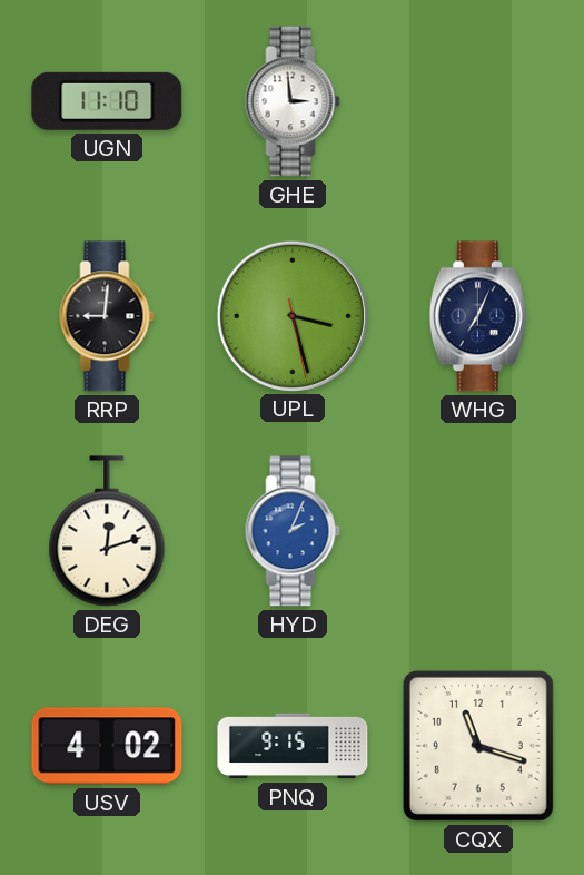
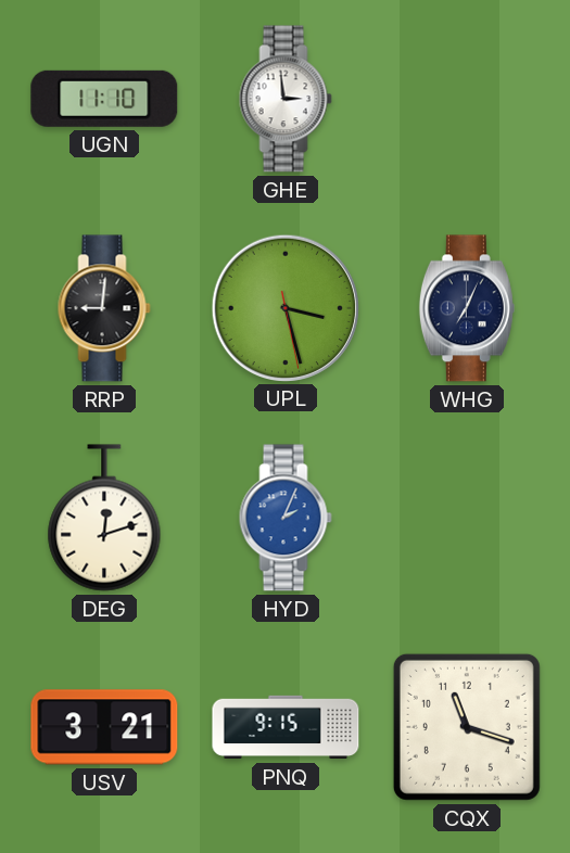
USV: 4:02 -> 3:21
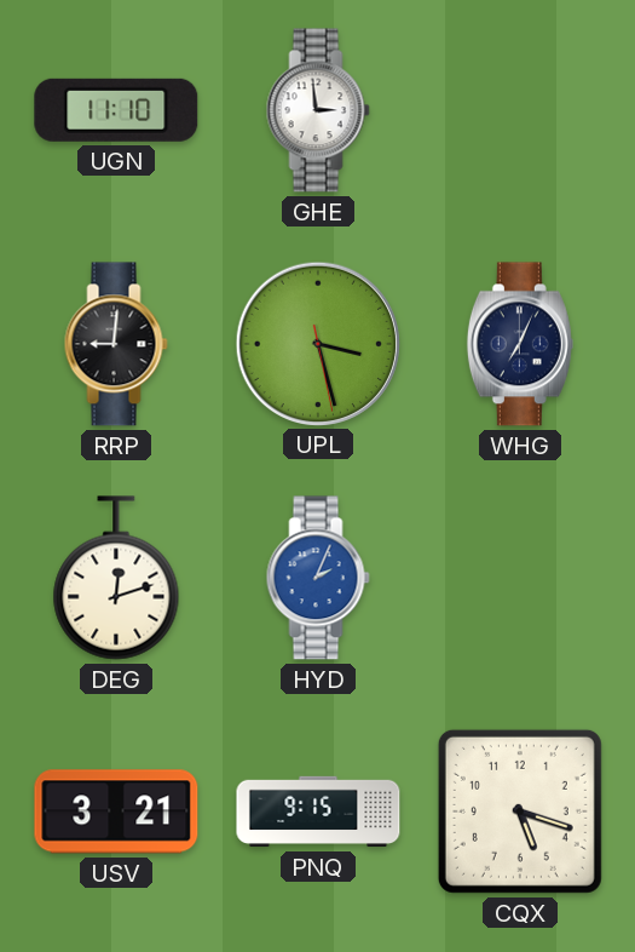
CQX: 11:18 -> 5:18
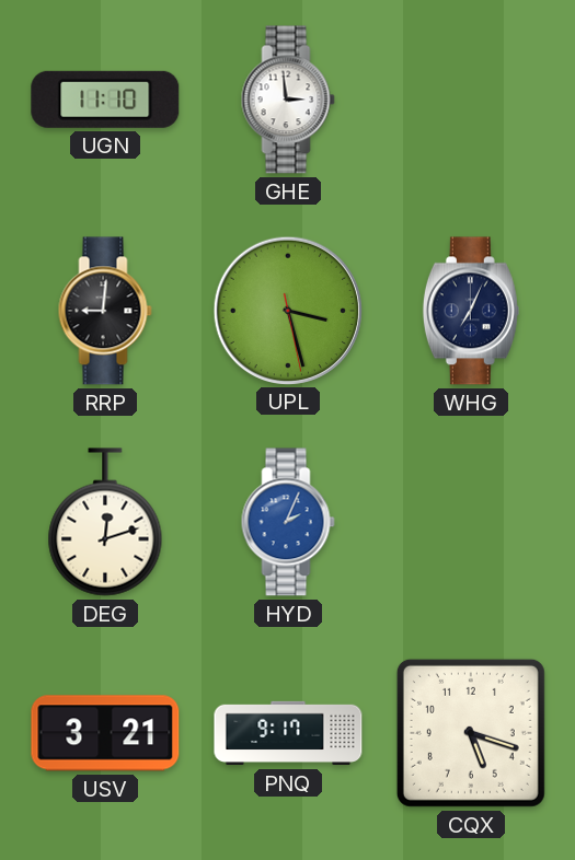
PNQ: 9:15 -> 9:17
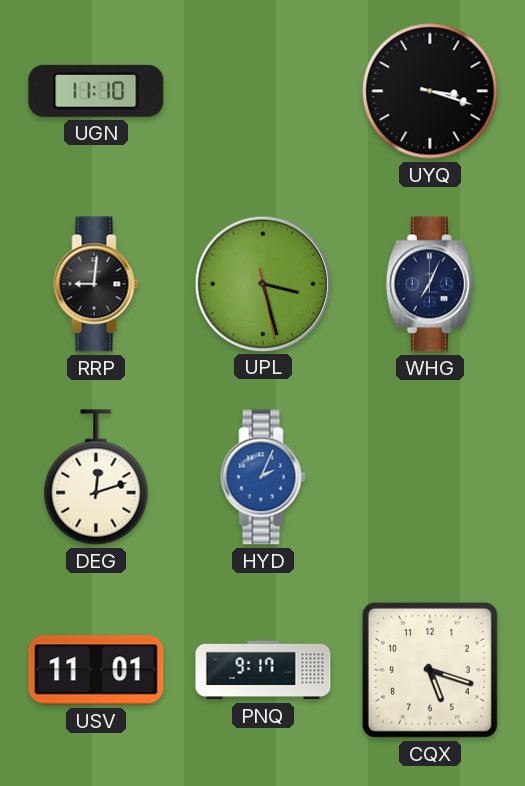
GHE: 2:59 -> none
UYQ: none -> 3:18
USV: 3:21 -> 11:01
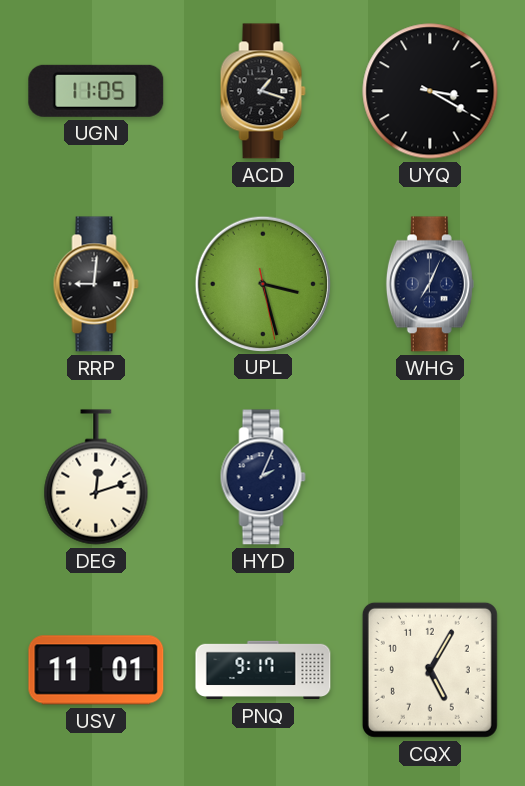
UGN: 11:10 -> 11:05
ACD: none -> 1:18
UYQ: 3:18 -> 3:20
HYD dial: blue -> navy
CQX: 5:18 -> 5:05
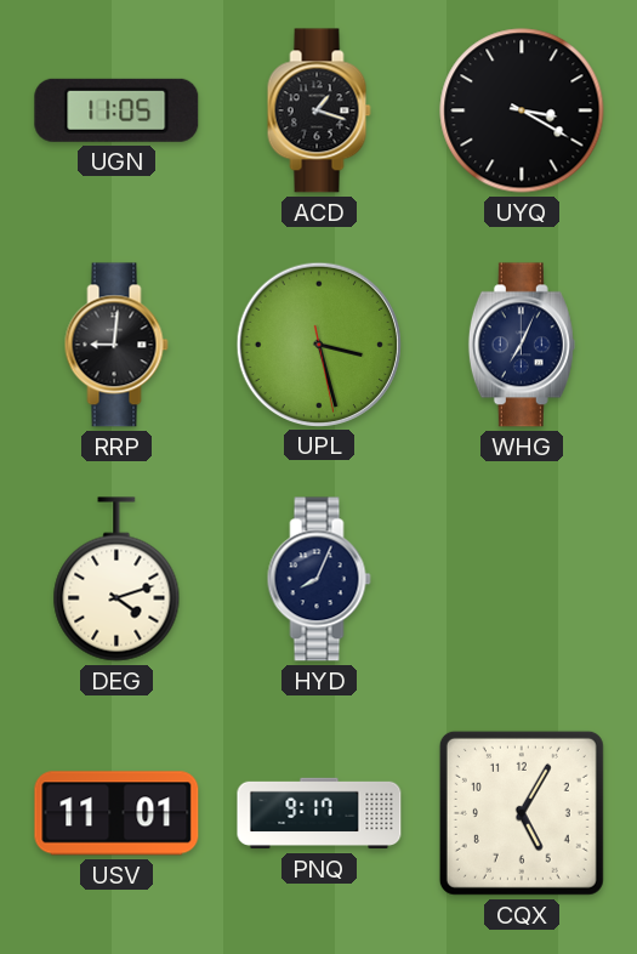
DEG: 12:12 -> 4:12
HYD: 2:04 -> 8:04
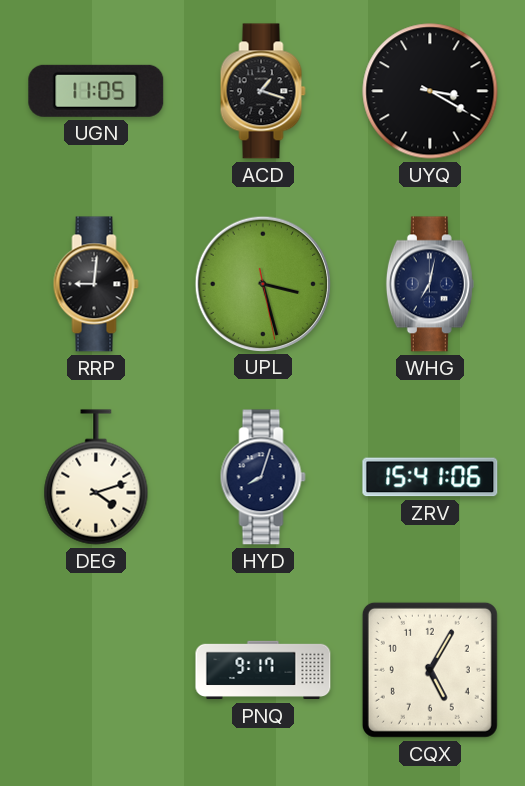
WHG: 7:04 -> 7:02
HYD: 8:04 -> 8:03
ZRV: none -> 15:41
USV: 11:01 -> none
